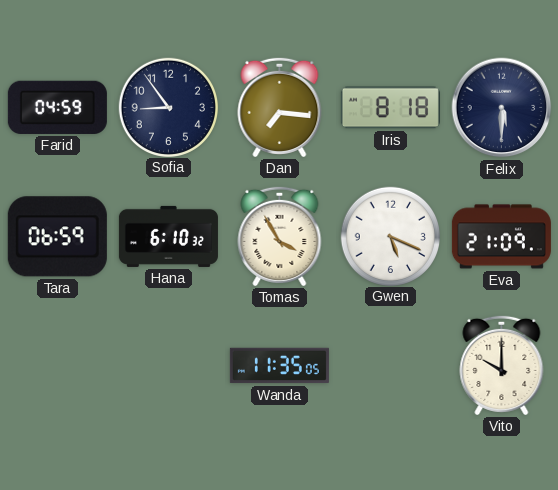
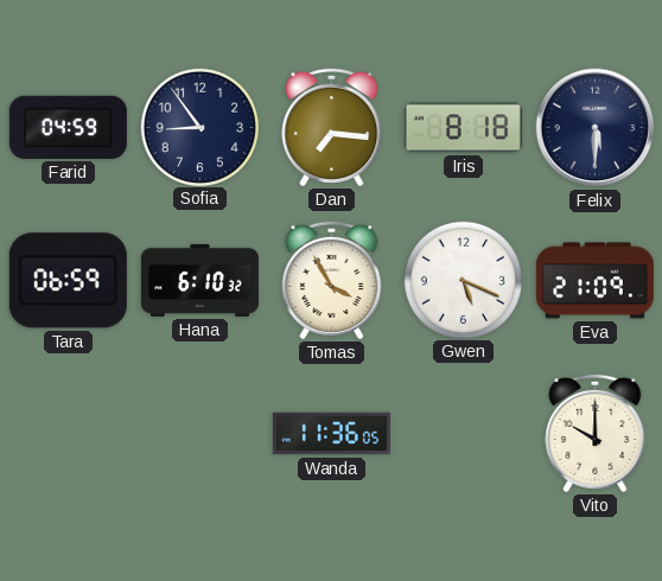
Wanda: 11:35 -> 11:36
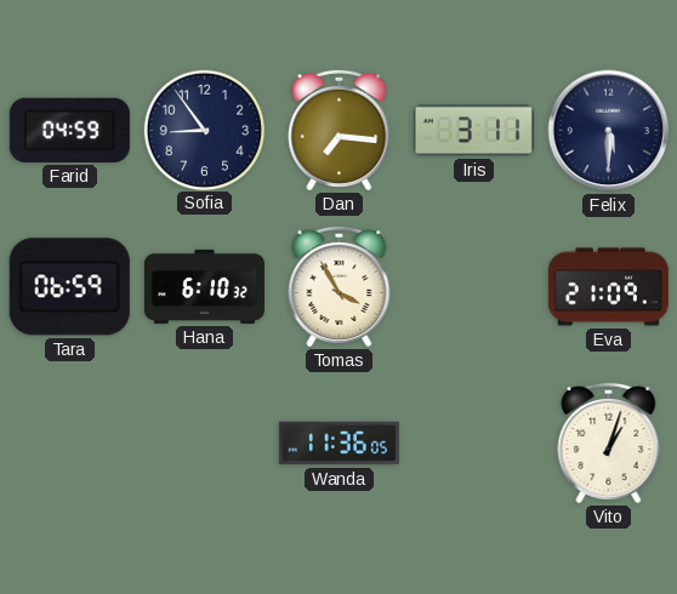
Iris: 8:18 -> 3:11
Gwen: 5:19 -> none
Vito: 10:00 -> 1:03
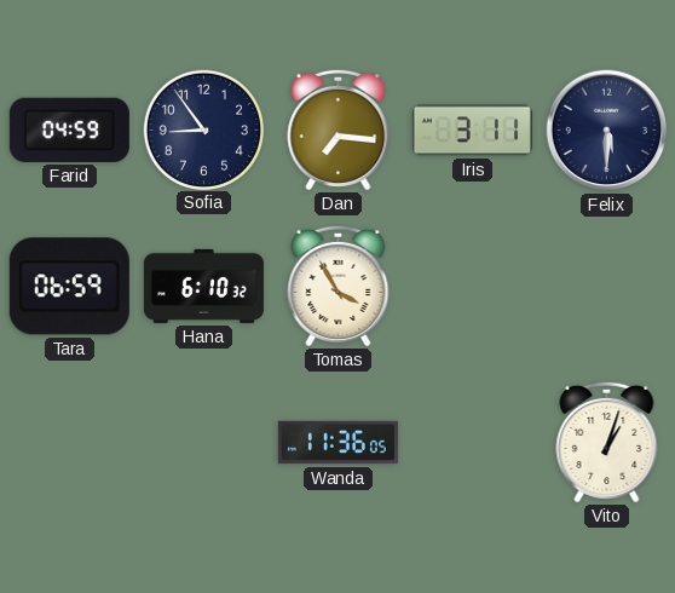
Eva: 21:09 -> none
